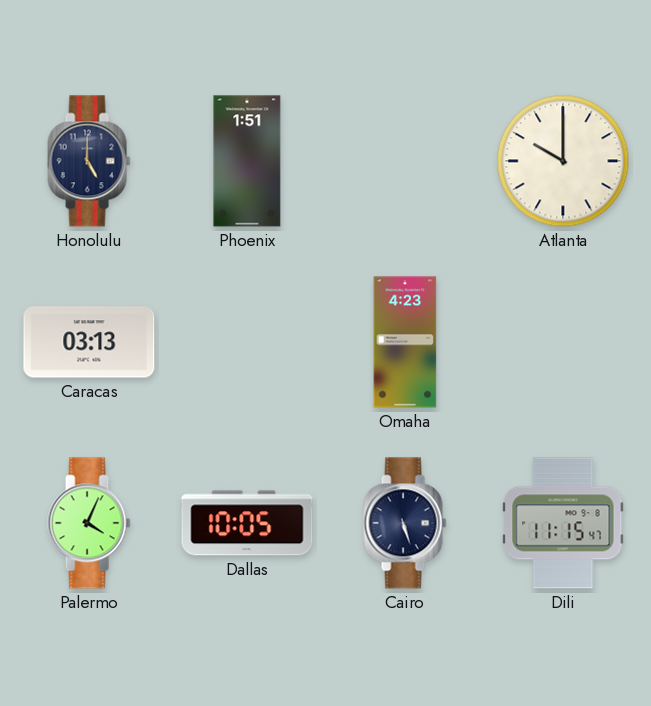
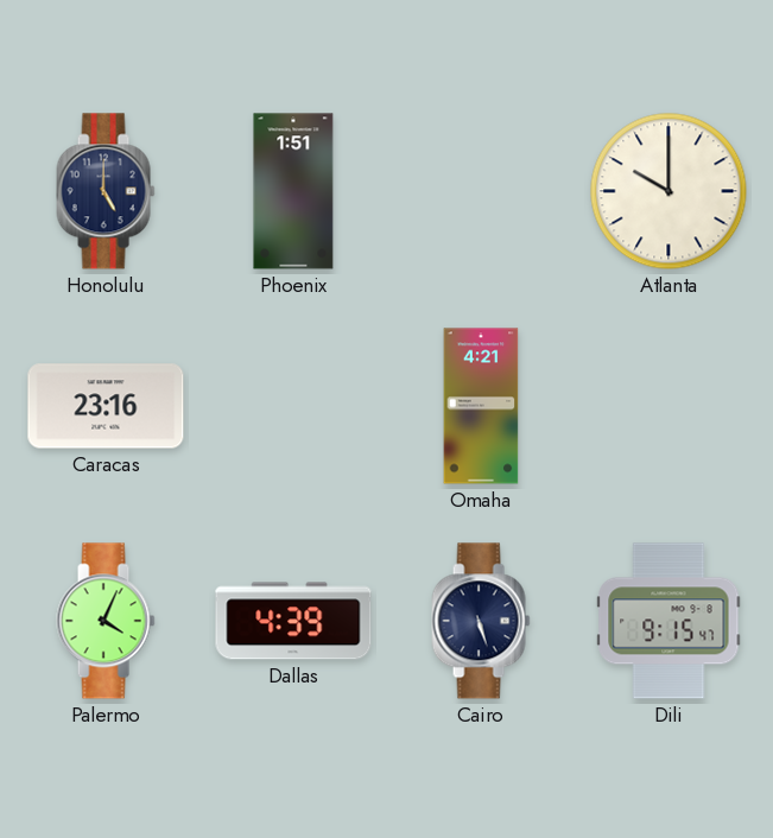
Caracas: 03:13 -> 23:16
Omaha: 4:23 -> 4:21
Dallas: 10:05 -> 4:39
Dili: 11:15 -> 9:15
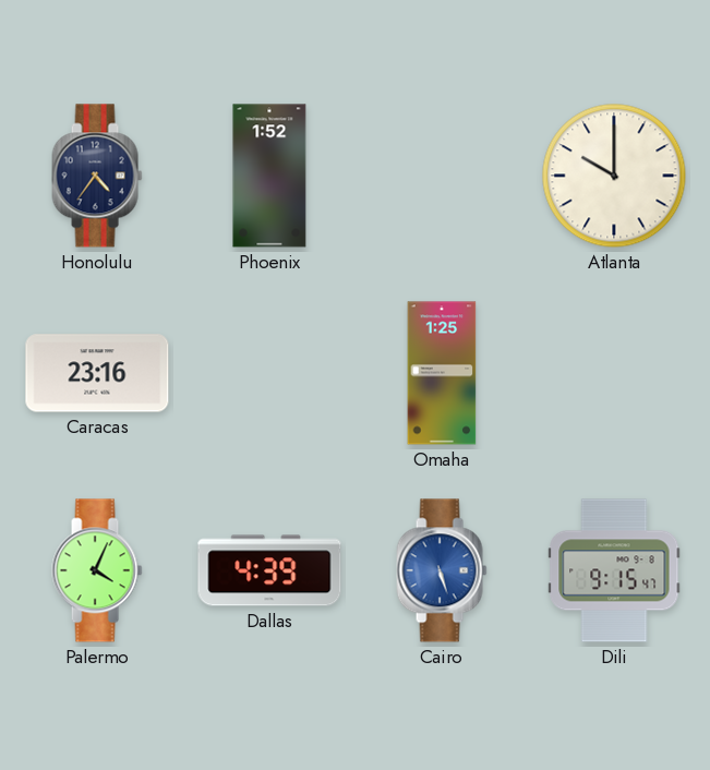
Honolulu: 5:00 -> 4:36
Phoenix: 1:51 -> 1:52
Omaha: 4:21 -> 1:25
Cairo dial: navy -> blue
